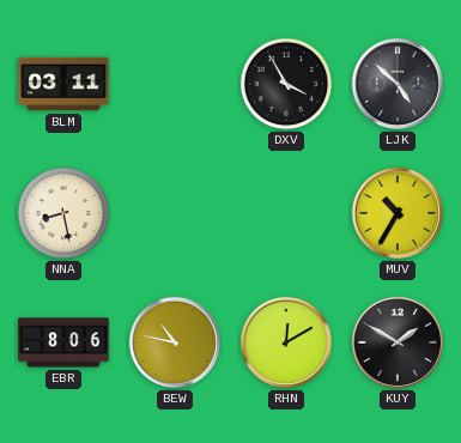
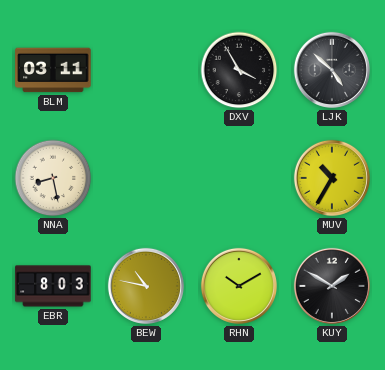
EBR: 8:06 -> 8:03
RHN: 12:10 -> 10:10
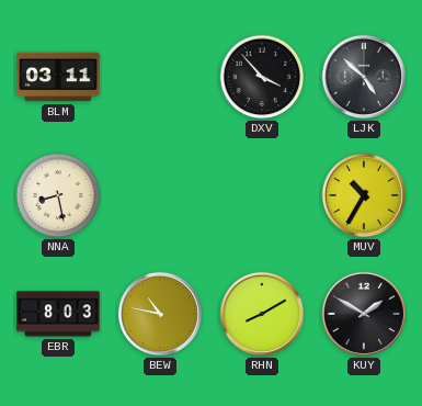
DXV: 3:55 -> 3:53
RHN: 10:10 -> 8:10
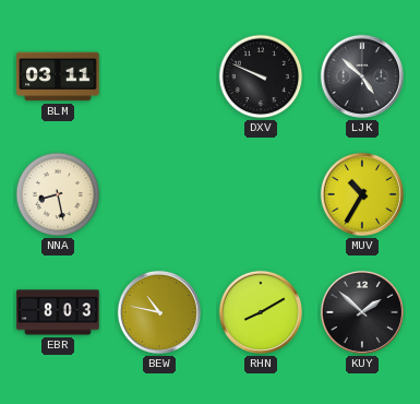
DXV: 3:53 -> 9:49
KUY: 1:50 -> 1:52
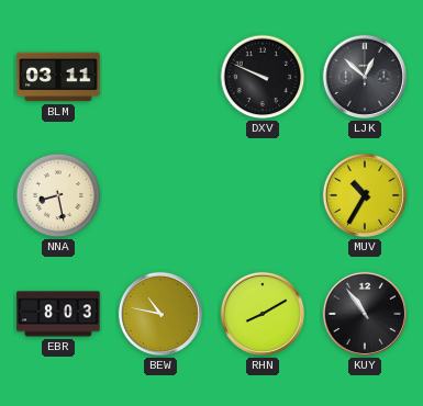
LJK: 4:52 -> 12:52
KUY: 1:52 -> 10:54
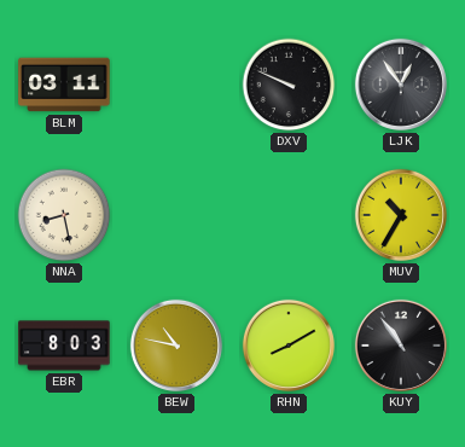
LJK: 12:52 -> 12:54
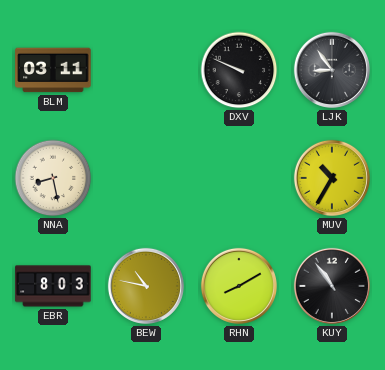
LJK: 12:54 -> 8:54
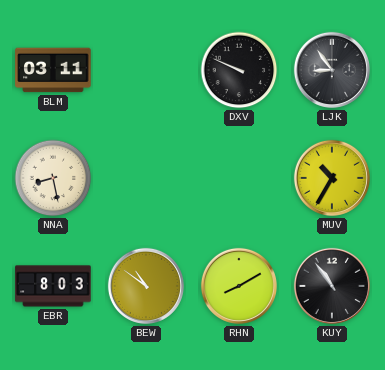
BEW: 10:47 -> 10:51
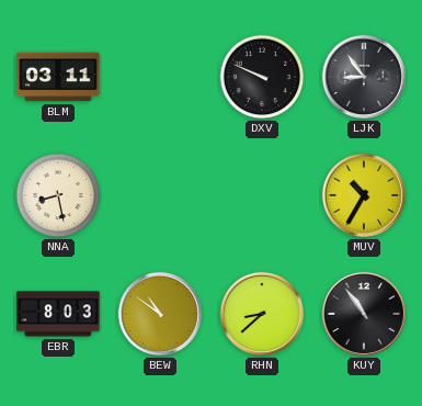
RHN: 8:10 -> 8:38
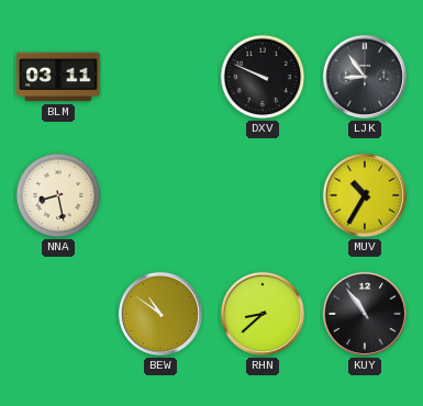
EBR: 8:03 -> none
